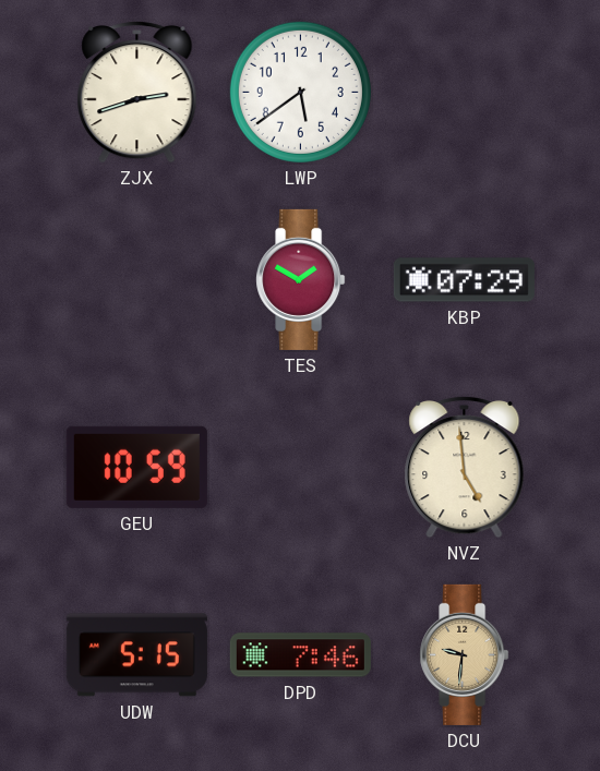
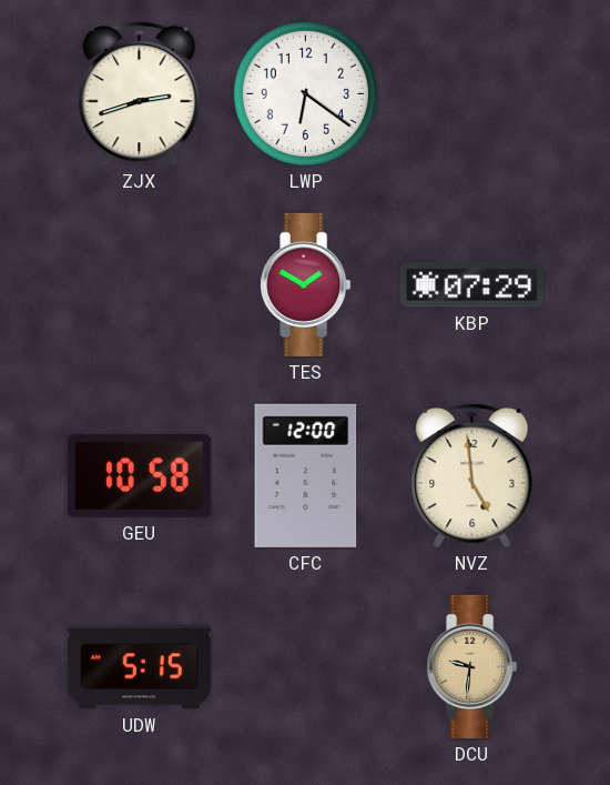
LWP: 5:39 -> 6:21
GEU: 10:59 -> 10:58
CFC: none -> 12:00
DPD: 7:46 -> none
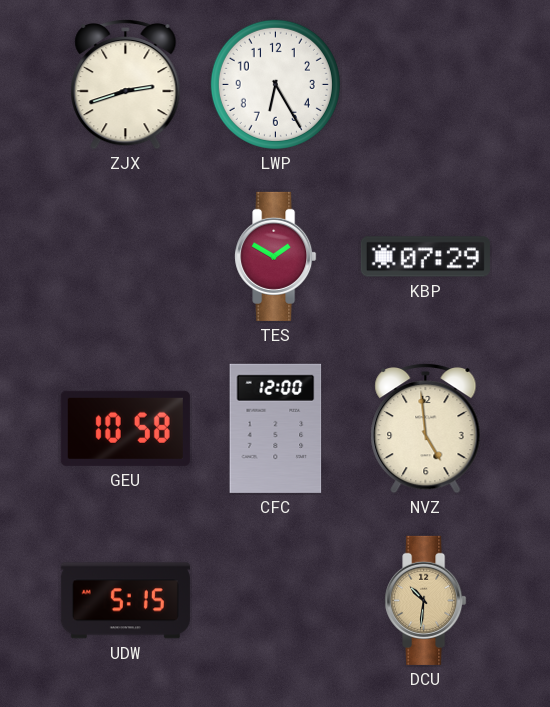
LWP: 6:21 -> 6:25
DCU: 9:31 -> 10:31
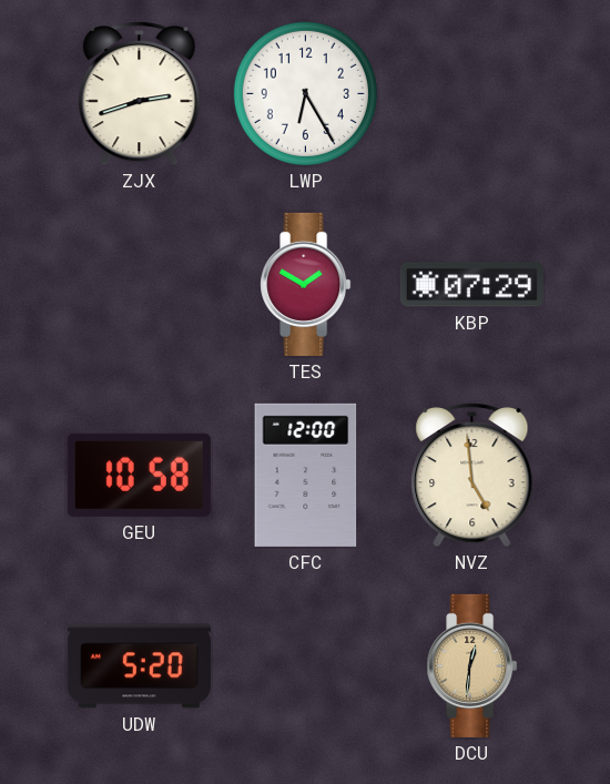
UDW: 5:15 -> 5:20
DCU: 10:31 -> 12:31
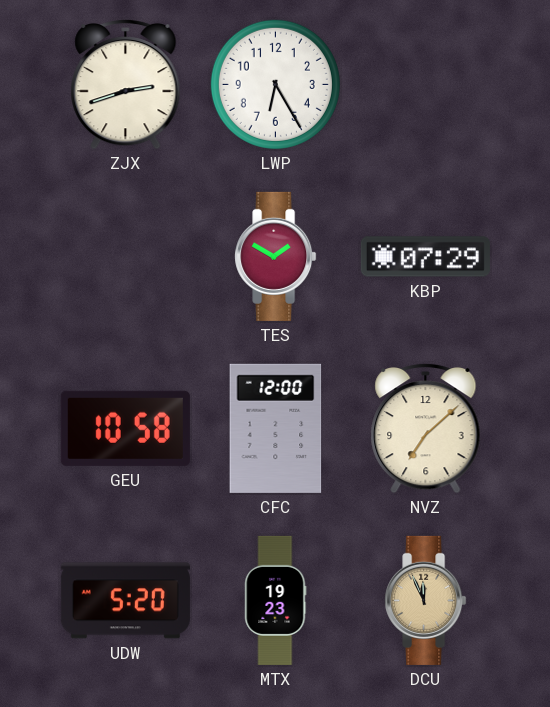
NVZ: 4:59 -> 7:08
MTX: none -> 19:23
DCU: 12:31 -> 11:56
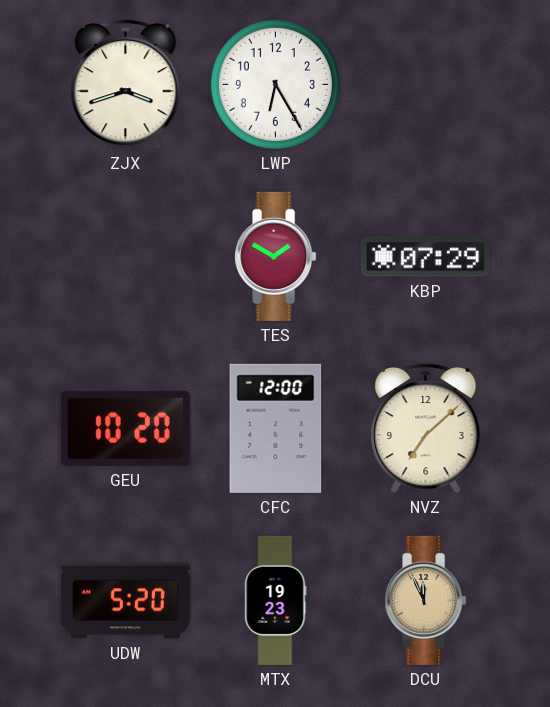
ZJX: 2:42 -> 3:42
GEU: 10:58 -> 10:20
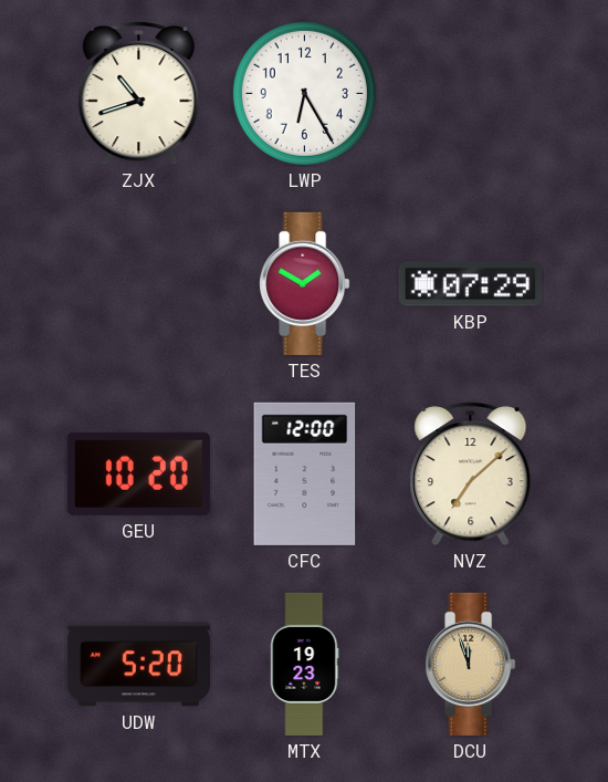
ZJX: 3:42 -> 10:42
DCU: 11:56 -> 11:57
